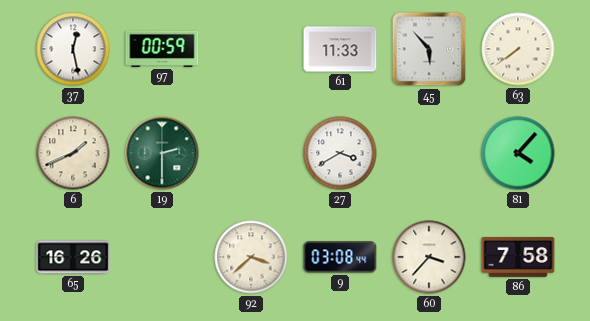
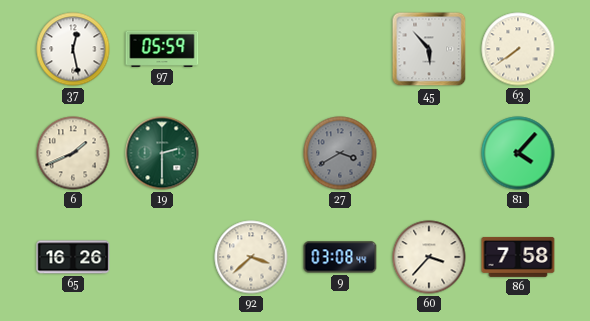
97: 00:59 -> 05:59
61: 11:33 -> none
27 dial: white -> grey
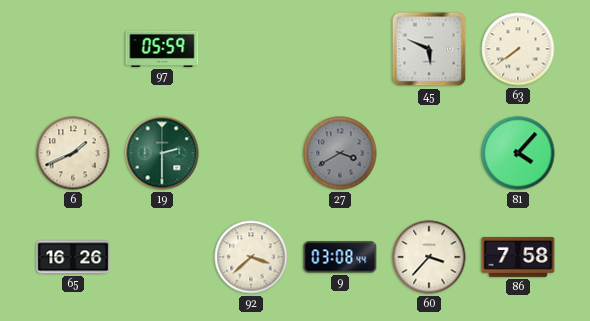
37: 12:28 -> none
45: 5:53 -> 5:49
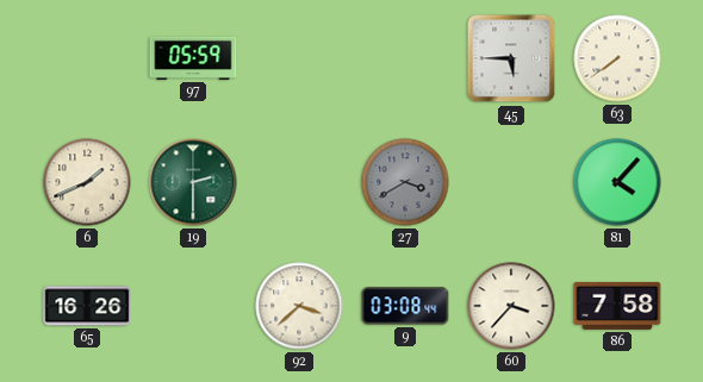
45: 5:49 -> 5:45
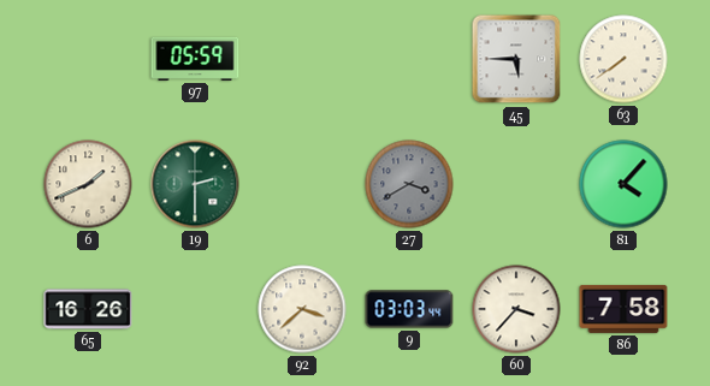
9: 03:08 -> 03:03
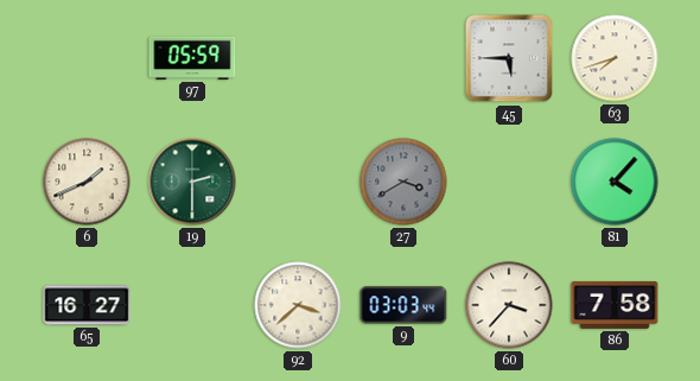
63: 7:39 -> 7:42
65: 16:26 -> 16:27
